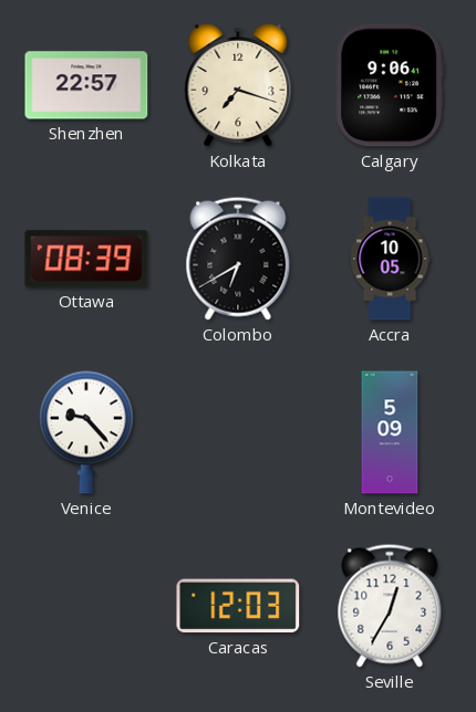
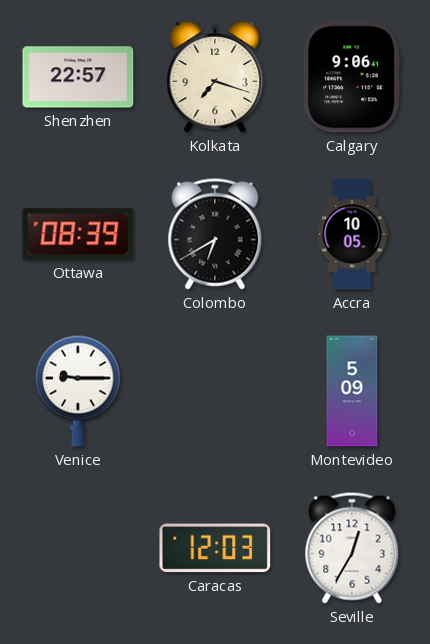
Venice: 9:23 -> 9:15
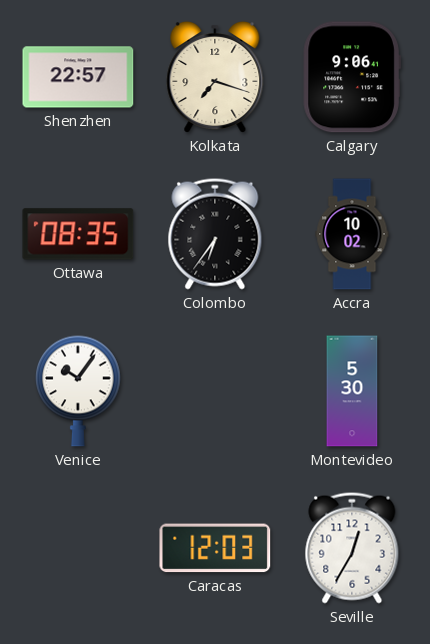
Ottawa: 08:39 -> 08:35
Colombo: 6:40 -> 6:36
Accra: 10:05 -> 10:02
Venice: 9:15 -> 10:06
Montevideo: 5:09 -> 5:30
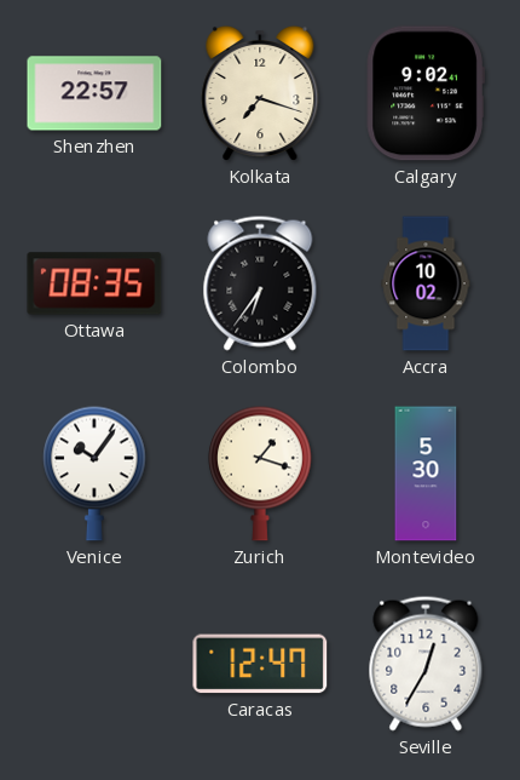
Calgary: 9:06 -> 9:02
Zurich: none -> 1:18
Caracas: 12:03 -> 12:47
